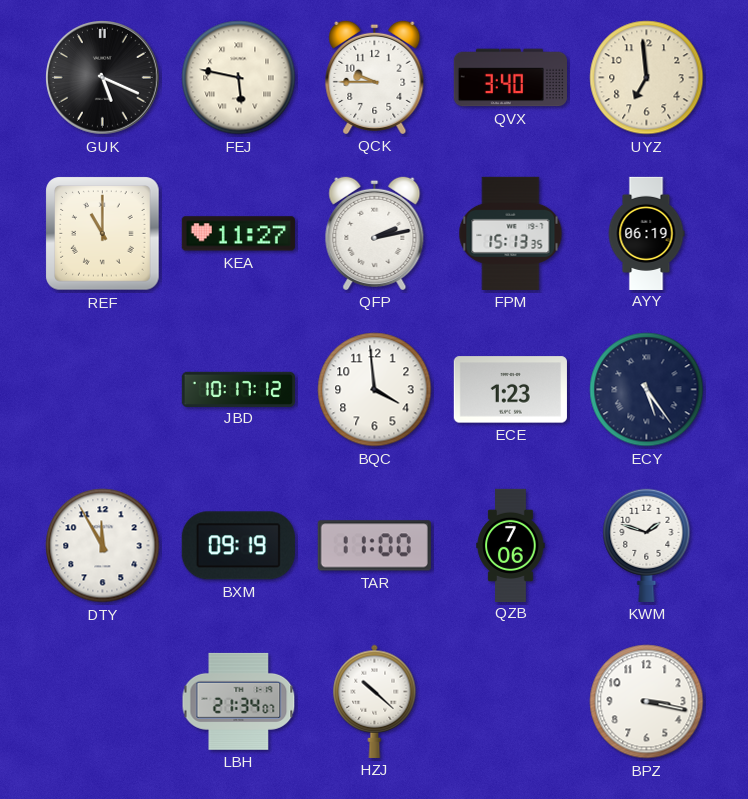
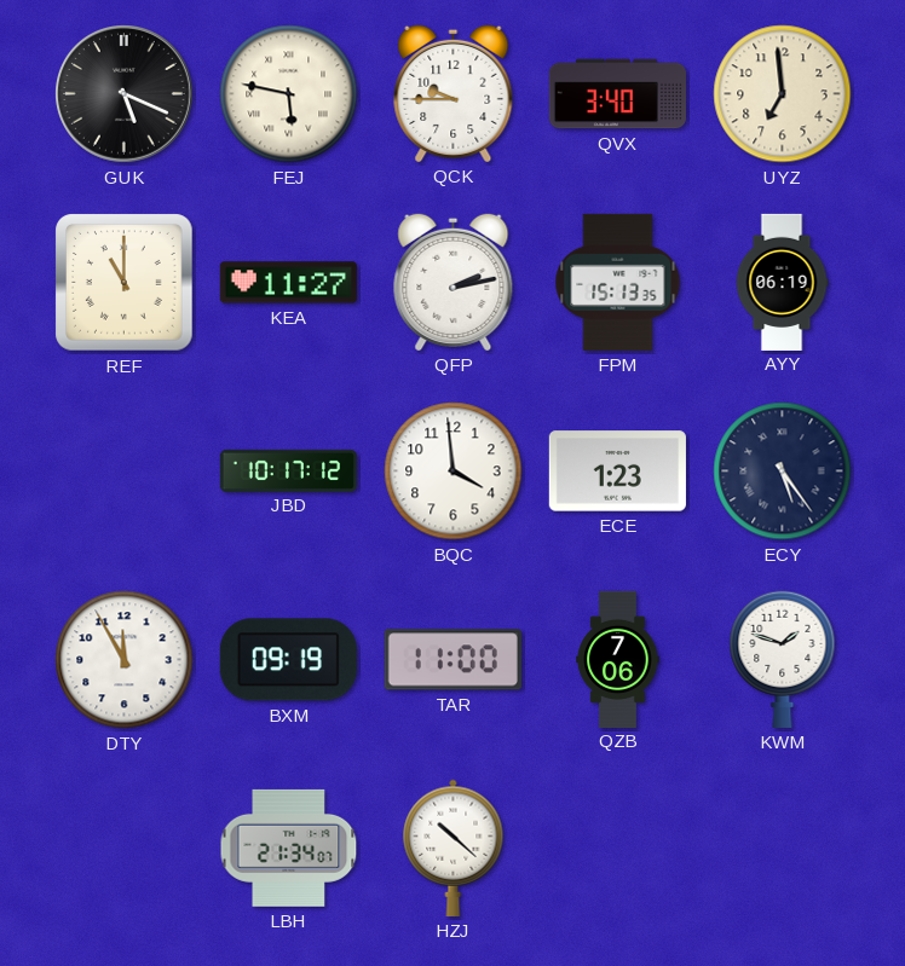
BPZ: 3:17 -> none
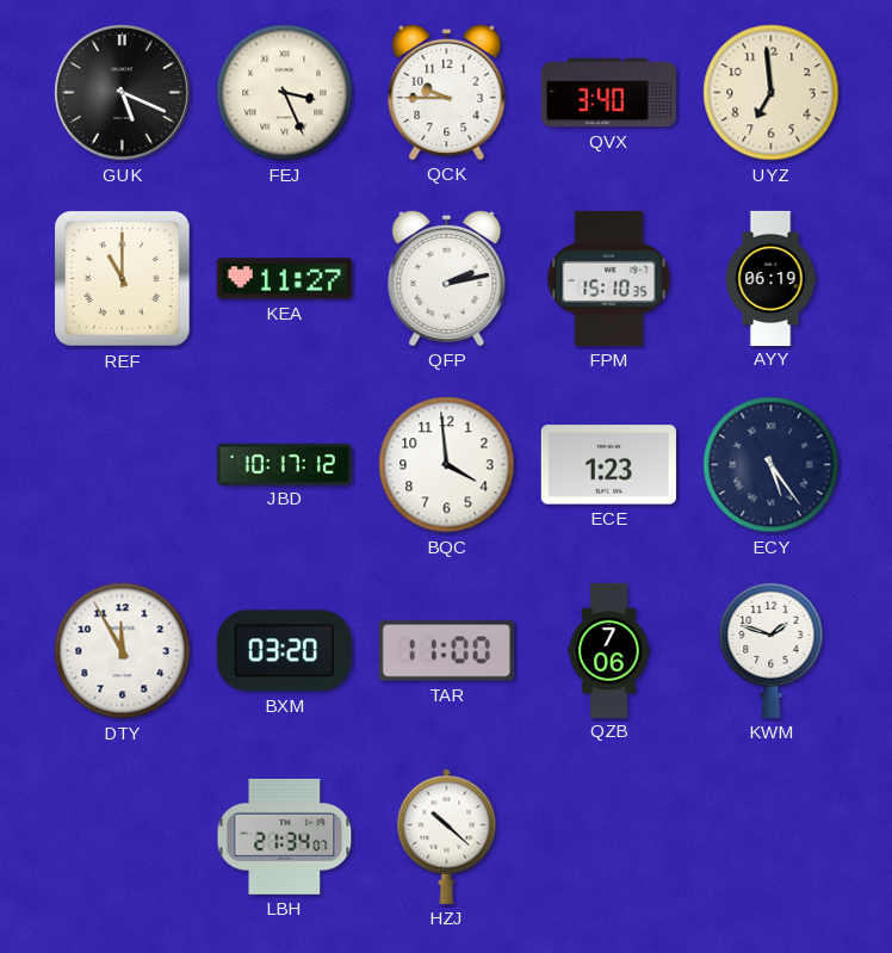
FEJ: 5:47 -> 3:26
FPM: 15:13 -> 15:10
BXM: 09:19 -> 03:20
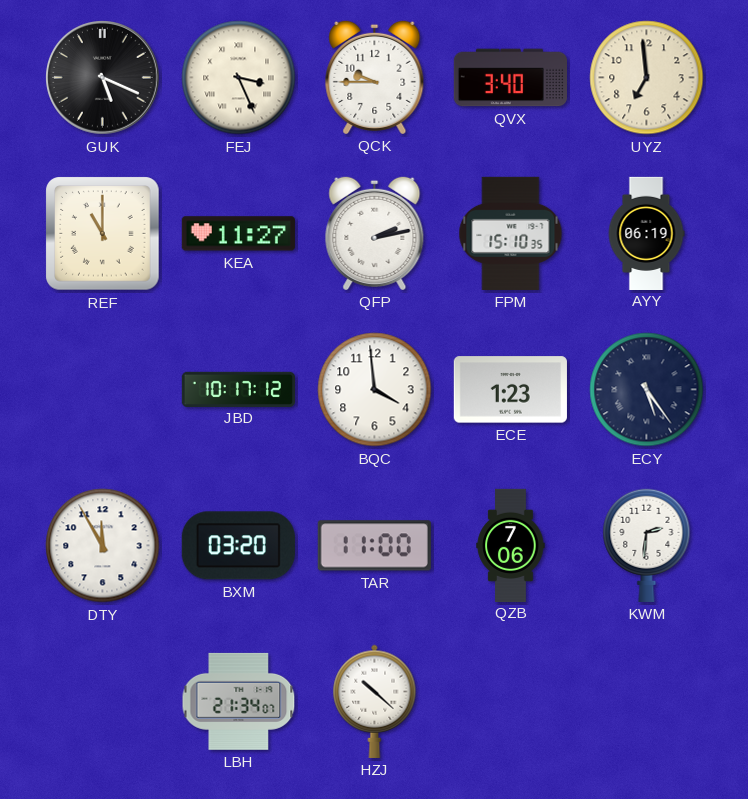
KWM: 1:48 -> 2:31
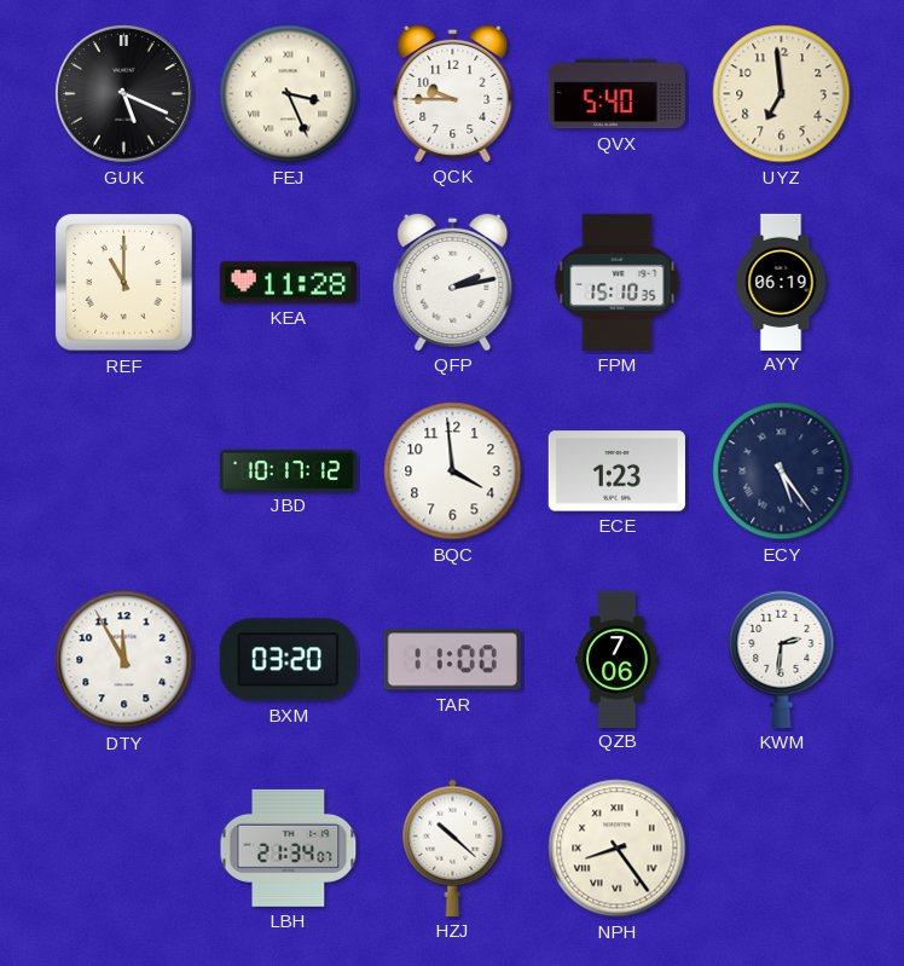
QVX: 3:40 -> 5:40
KEA: 11:27 -> 11:28
NPH: none -> 8:24
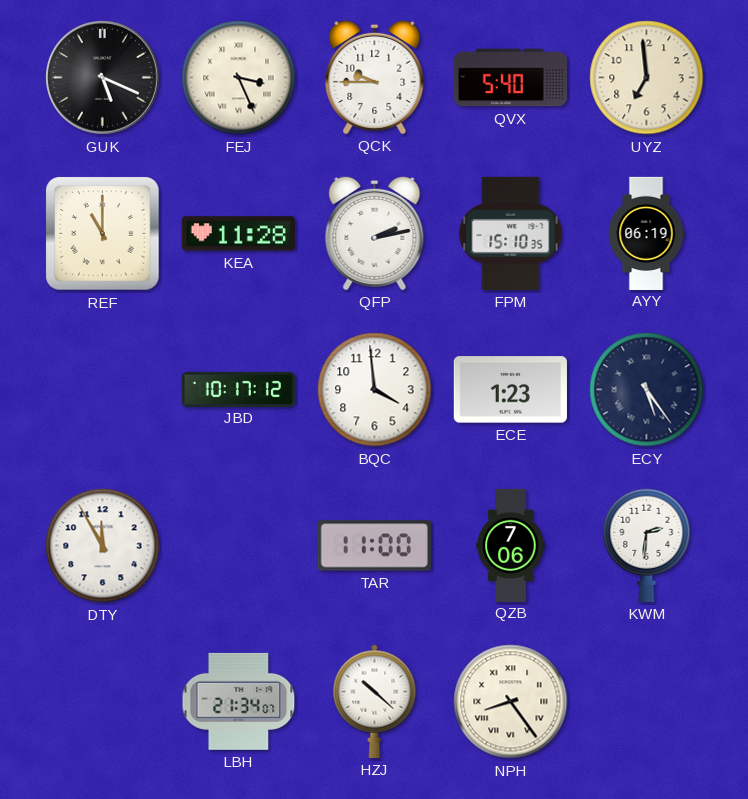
BXM: 03:20 -> none
